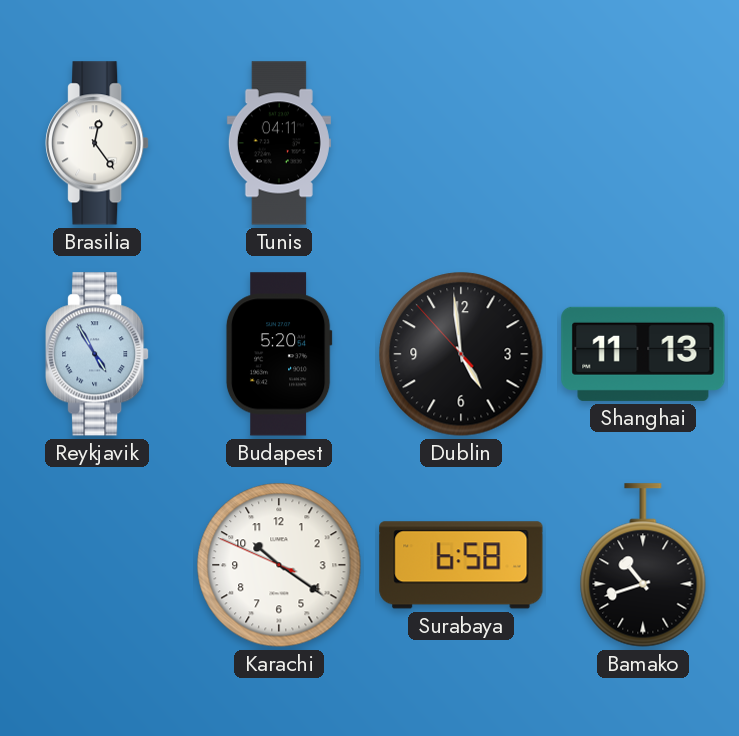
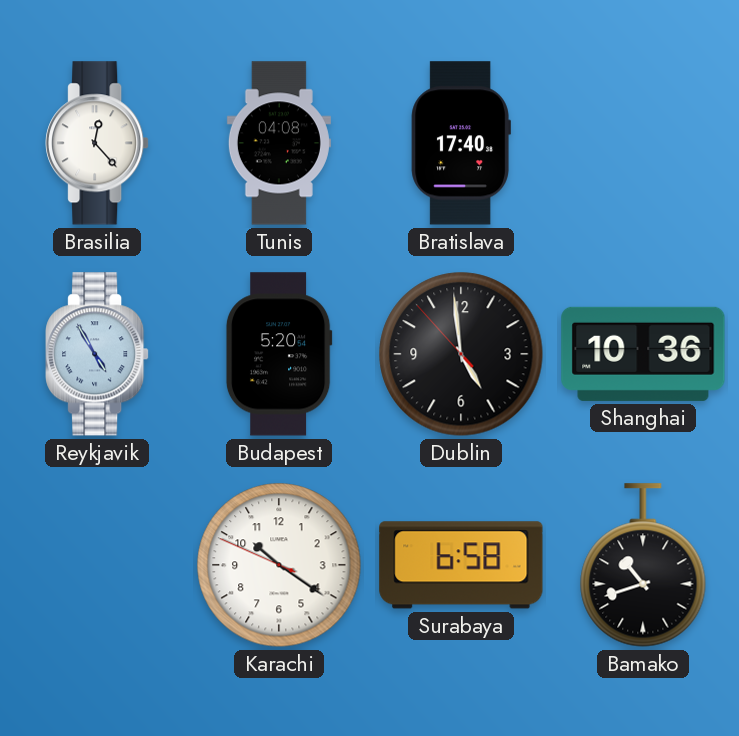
Brasilia: 12:24 -> 12:23
Tunis: 04:11 -> 04:08
Bratislava: none -> 17:40
Shanghai: 11:13 -> 10:36
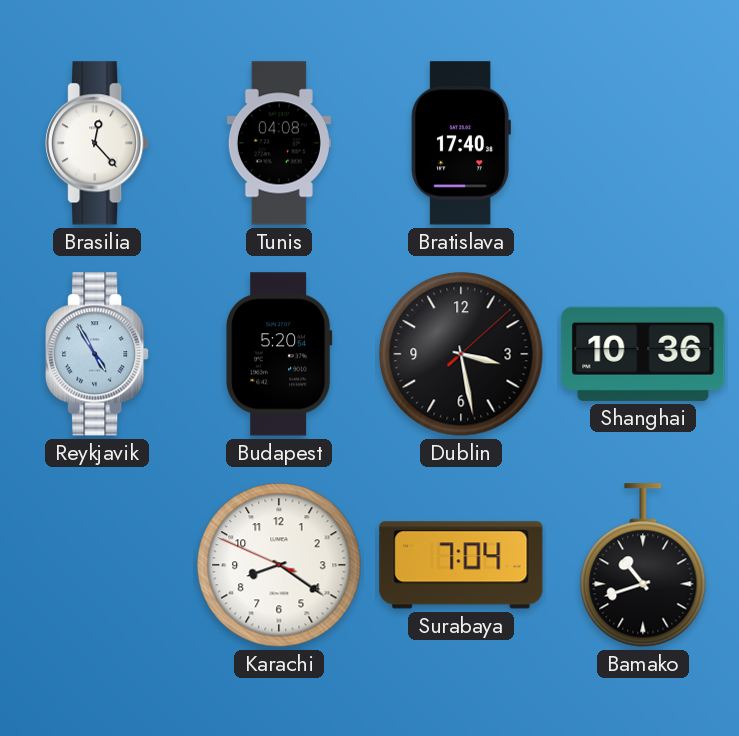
Dublin: 4:58 -> 3:28
Karachi: 10:20 -> 8:20
Surabaya: 6:58 -> 7:04
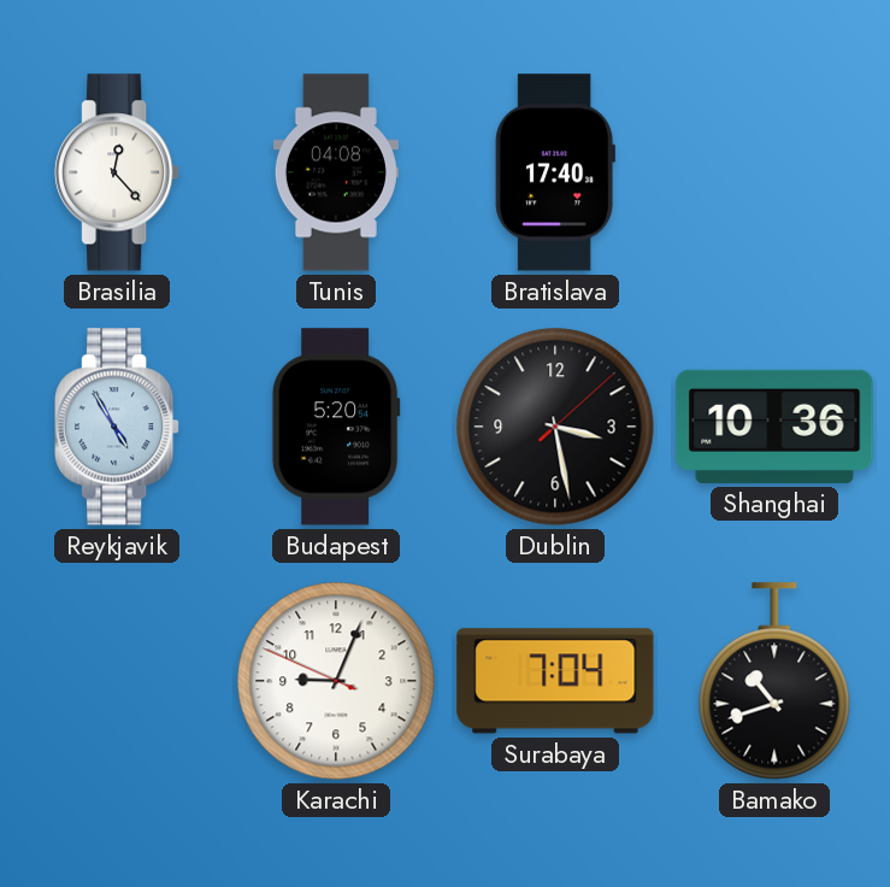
Karachi: 8:20 -> 9:03
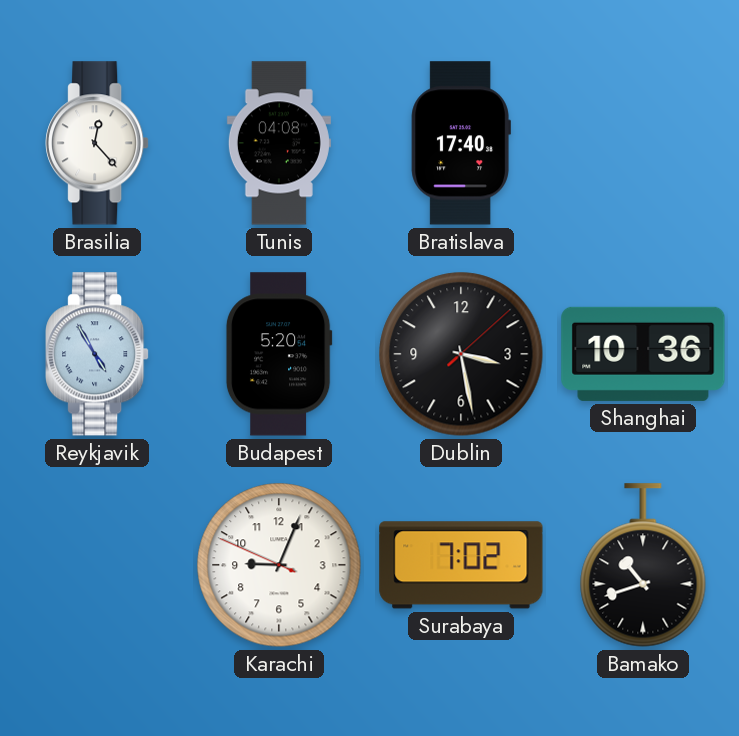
Surabaya: 7:04 -> 7:02
